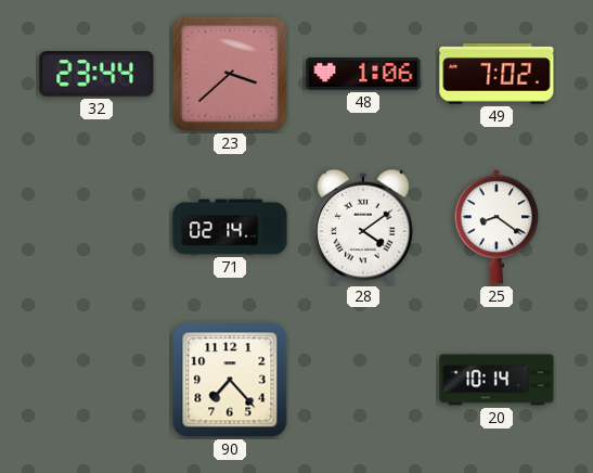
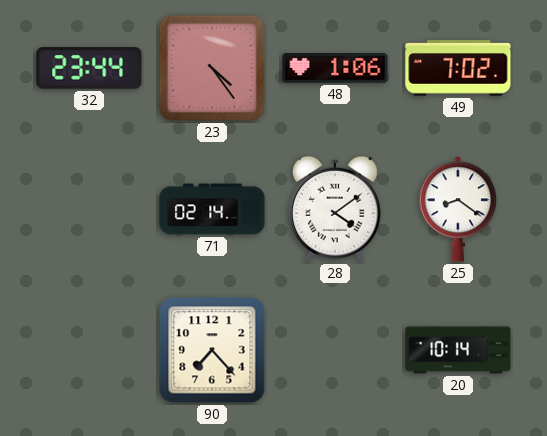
23: 3:38 -> 4:24
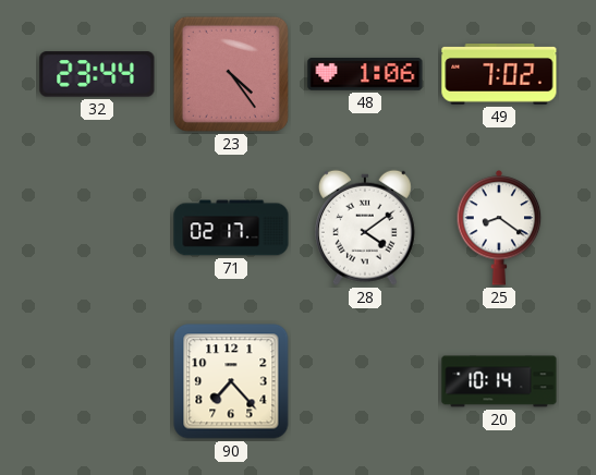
71: 02:14 -> 02:17
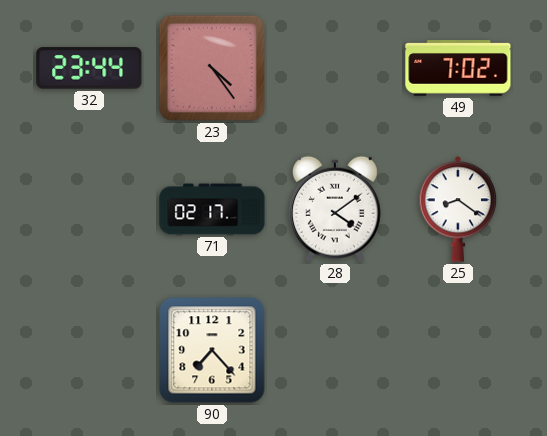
48: 1:06 -> none
20: 10:14 -> none
